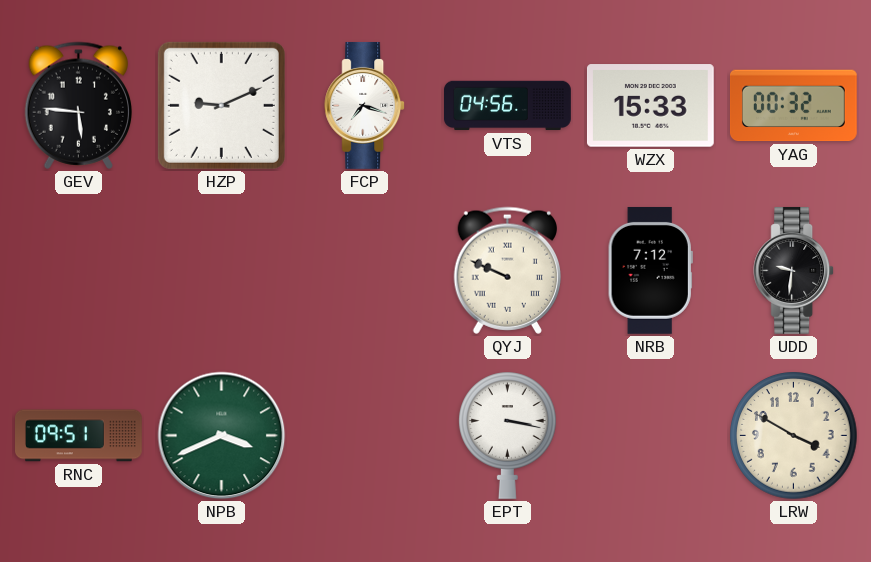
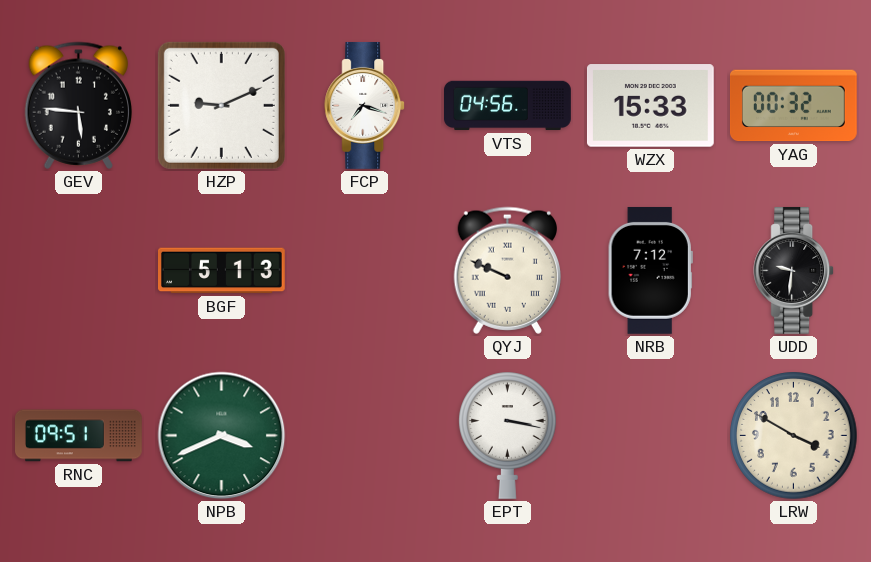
BGF: none -> 5:13
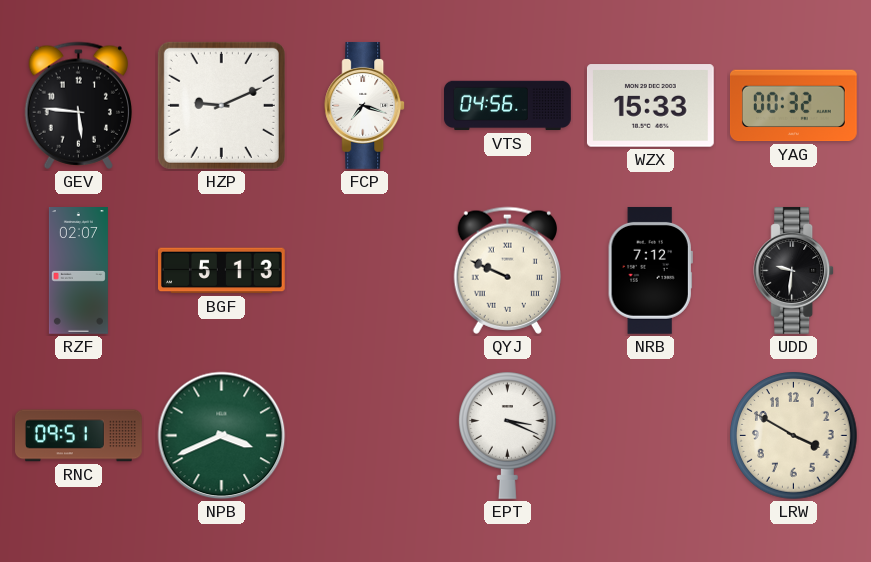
RZF: none -> 02:07
EPT: 3:17 -> 3:19
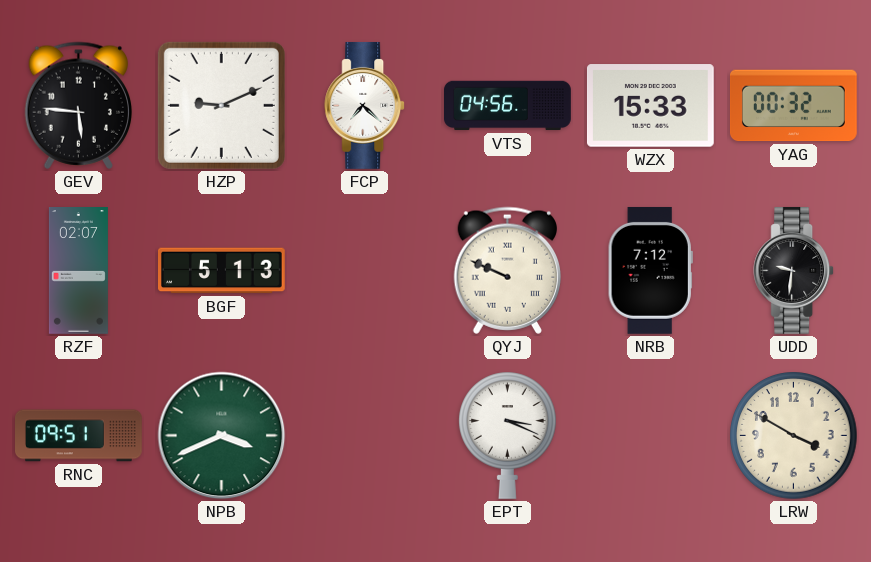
FCP: 7:18 -> 7:22
